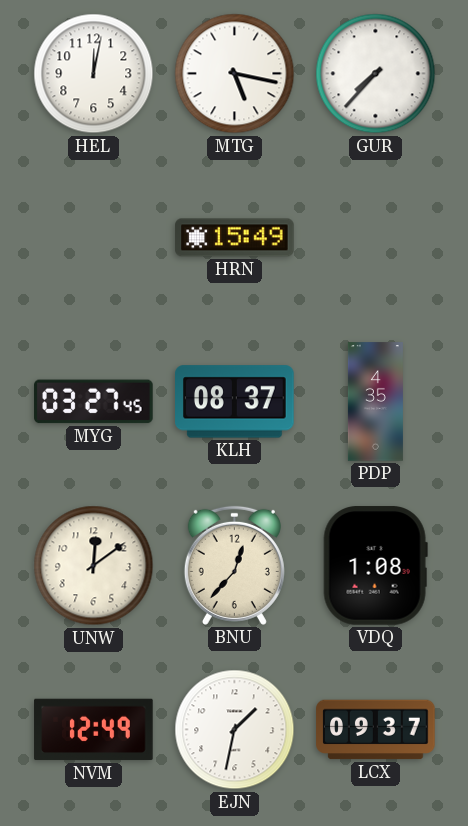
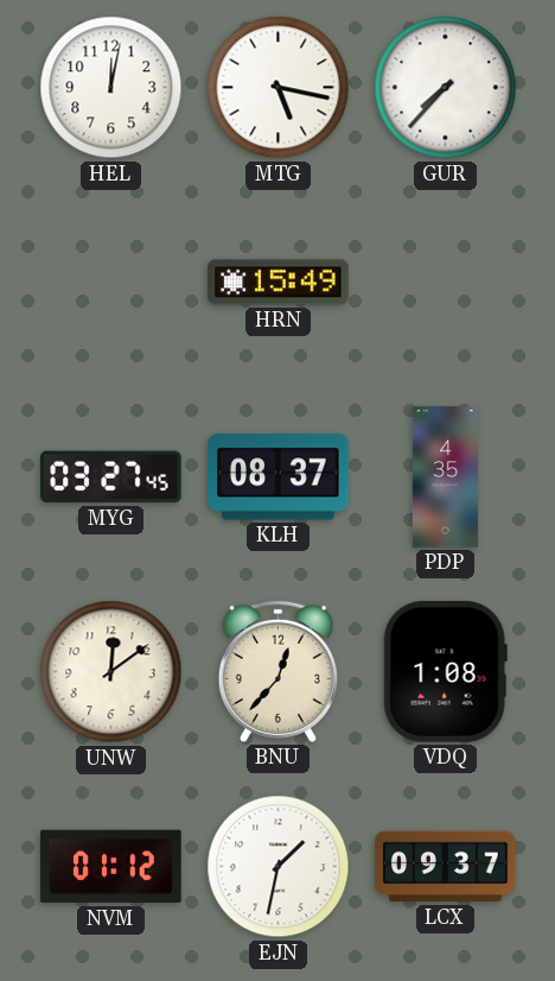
NVM: 12:49 -> 01:12
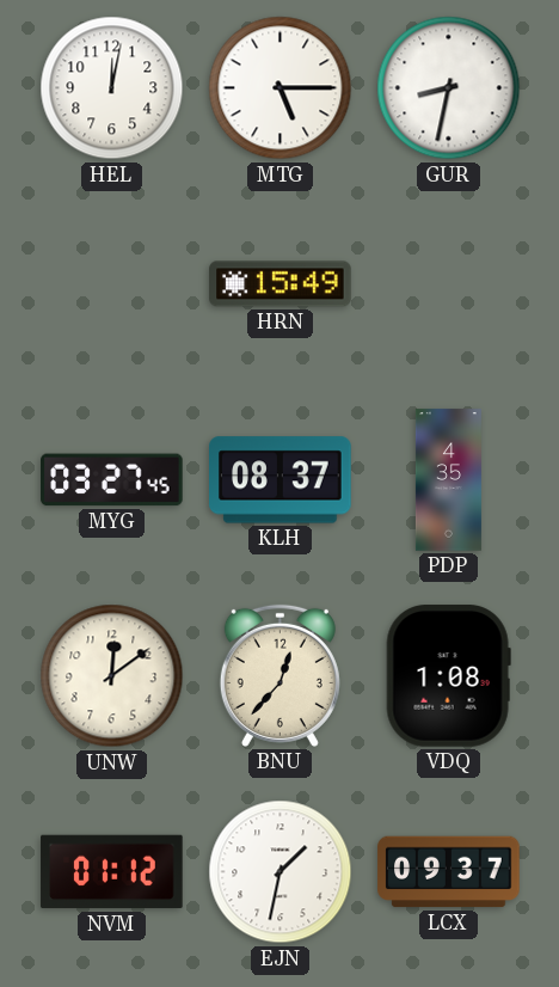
MTG: 5:17 -> 5:15
GUR: 7:37 -> 8:32
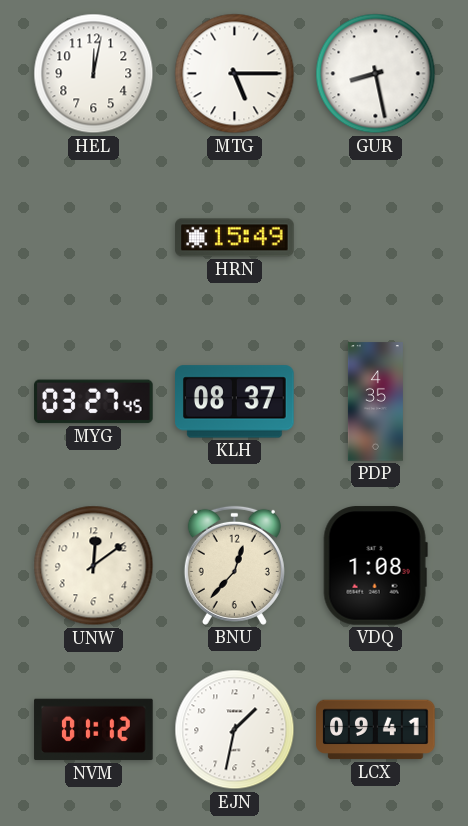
GUR: 8:32 -> 8:28
LCX: 09:37 -> 09:41
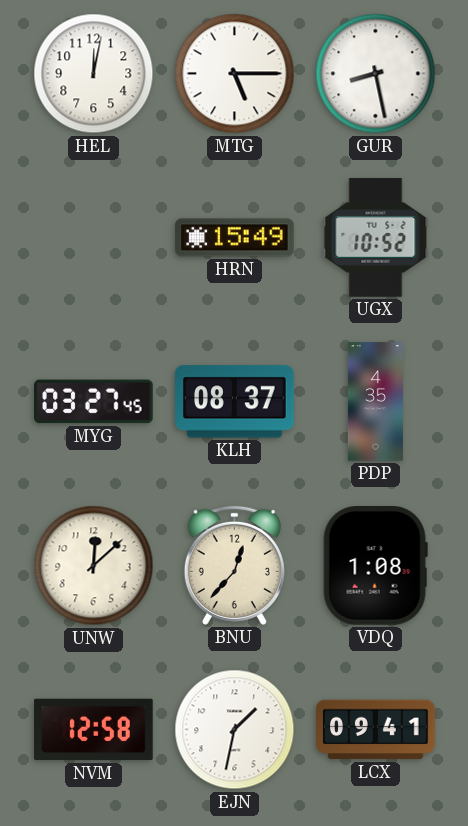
UGX: none -> 10:52
UNW: 12:09 -> 12:08
NVM: 01:12 -> 12:58
